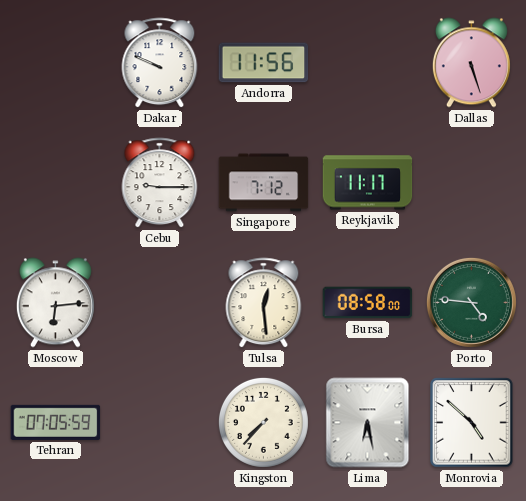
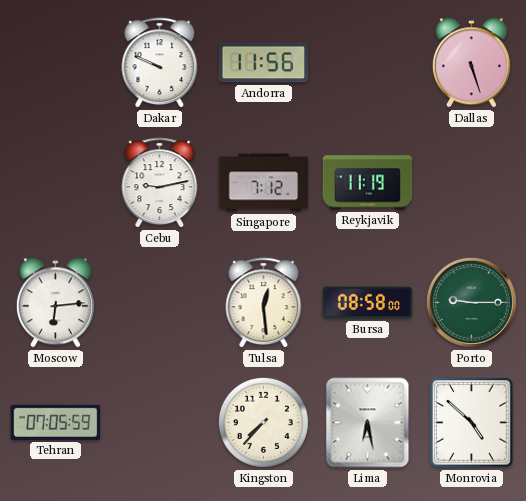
Cebu: 9:15 -> 9:13
Reykjavik: 11:17 -> 11:19
Porto: 4:46 -> 9:15
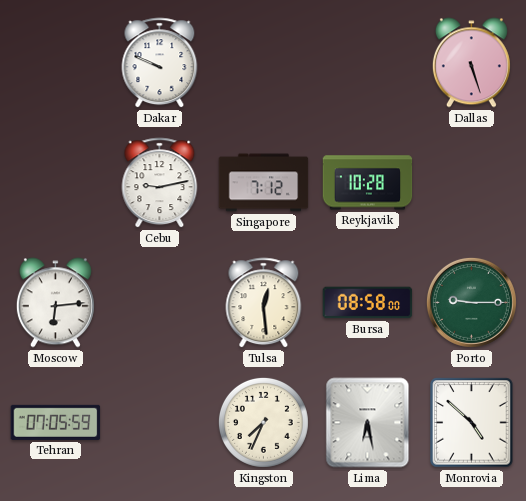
Andorra: 11:56 -> none
Reykjavik: 11:19 -> 10:28
Kingston: 7:37 -> 7:34
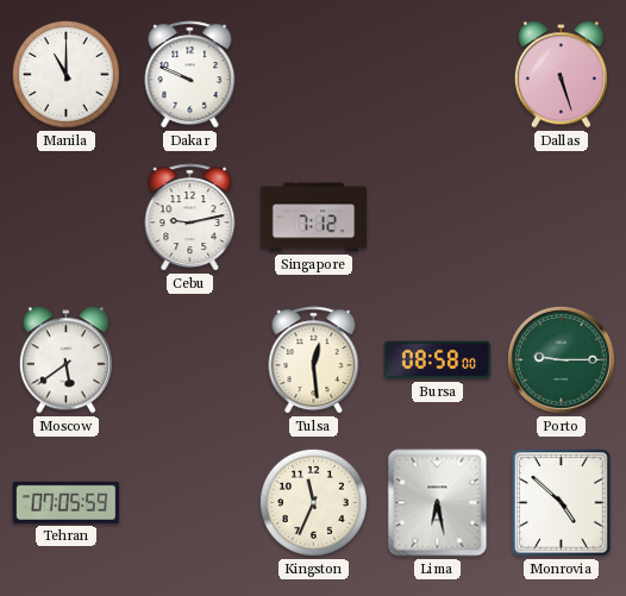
Manila: none -> 11:00
Reykjavik: 10:28 -> none
Moscow: 6:14 -> 5:39
Kingston: 7:34 -> 11:34
